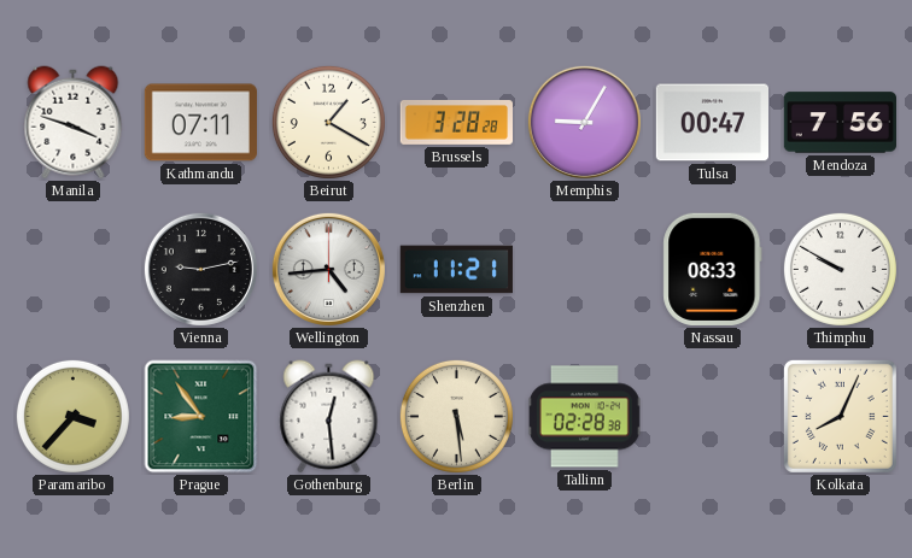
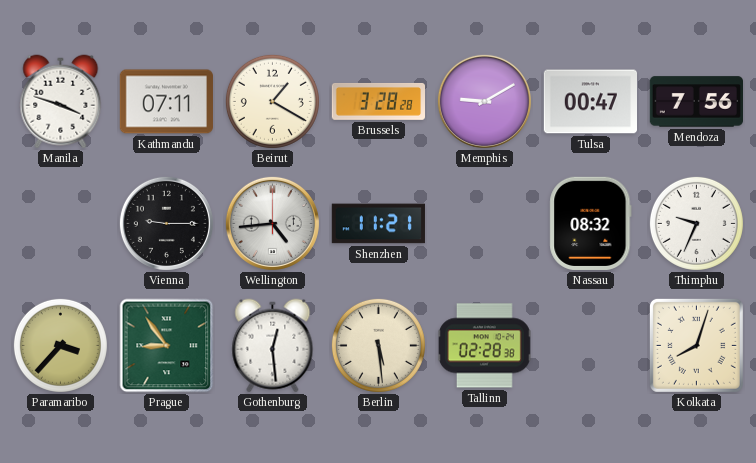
Memphis: 9:05 -> 9:10
Vienna: 9:13 -> 9:15
Nassau: 08:33 -> 08:32
Thimphu: 9:50 -> 9:34
Kolkata: 8:04 -> 8:03
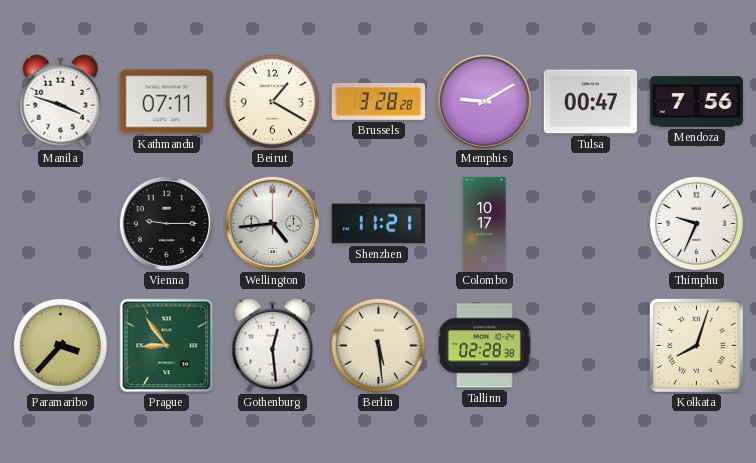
Colombo: none -> 10:17
Nassau: 08:32 -> none
